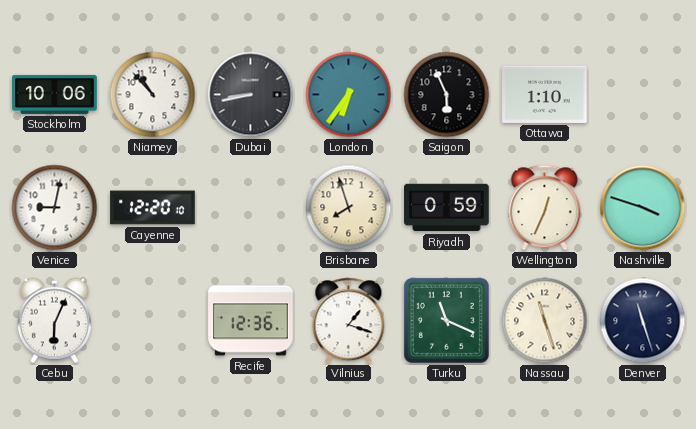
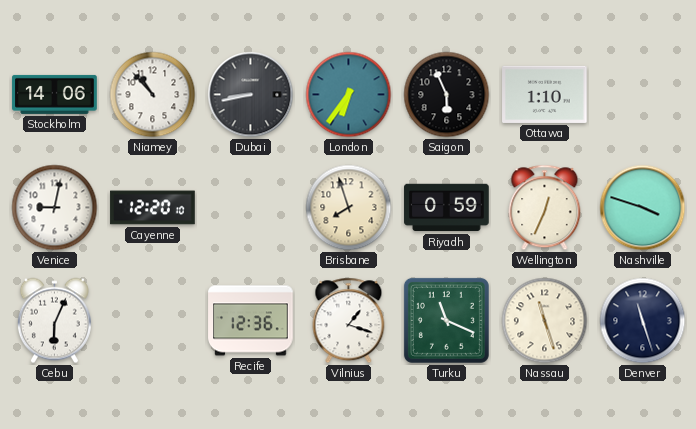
Stockholm: 10:06 -> 14:06
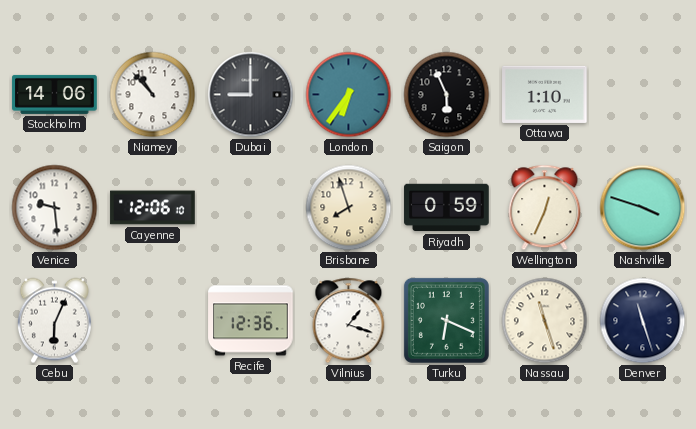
Dubai: 8:43 -> 9:00
Venice: 9:02 -> 9:29
Cayenne: 12:20 -> 12:06
Turku: 11:19 -> 6:19
